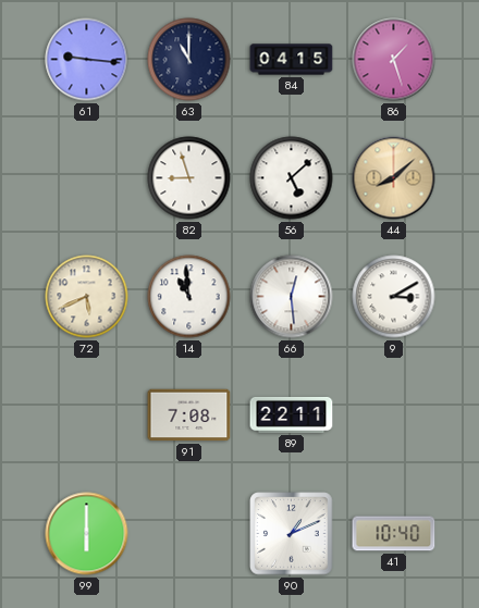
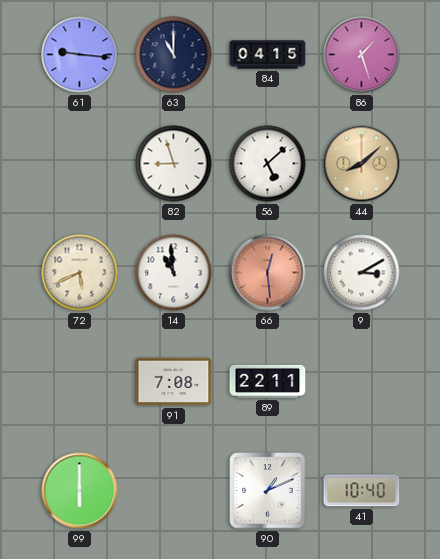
66 dial: white -> salmon
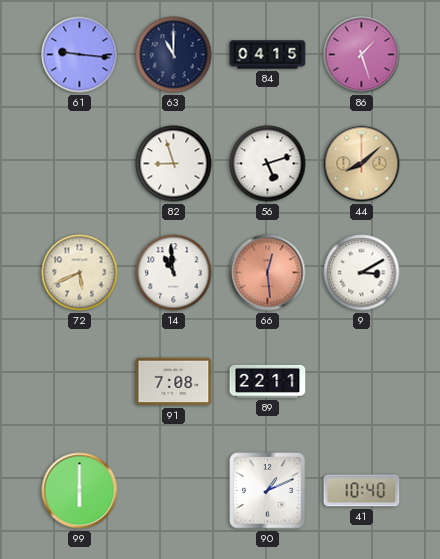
56: 5:08 -> 5:12
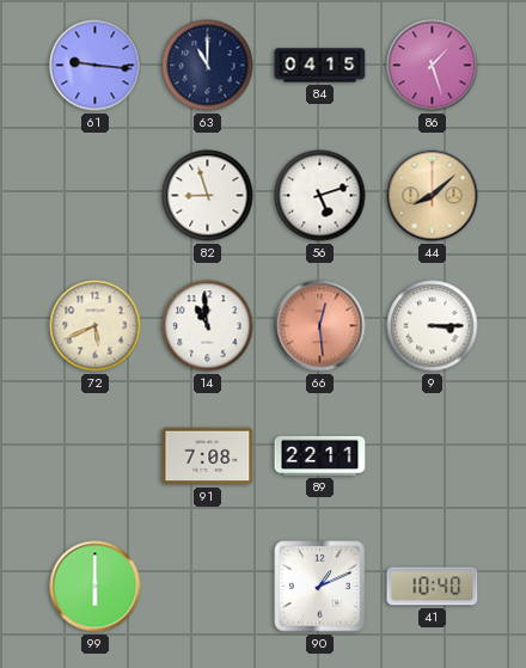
9: 3:10 -> 3:15
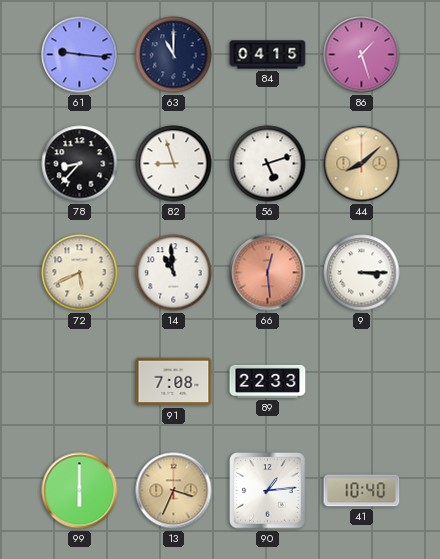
78: none -> 8:37
89: 22:11 -> 22:33
13: none -> 3:34
90: 1:11 -> 1:14
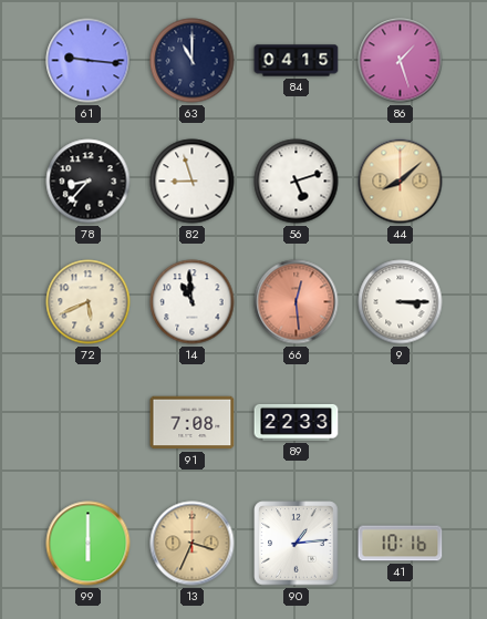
41: 10:40 -> 10:16
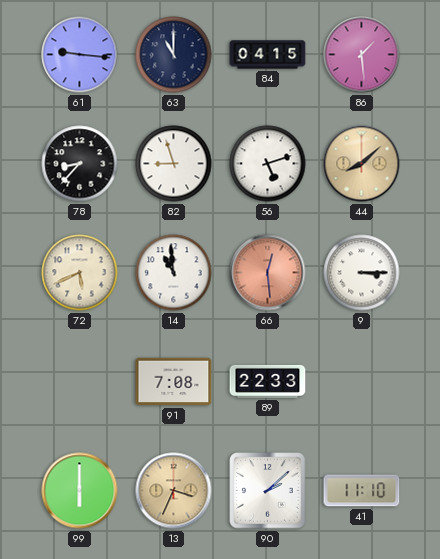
86: 1:27 -> 1:29
90: 1:14 -> 2:08
41: 10:16 -> 11:10
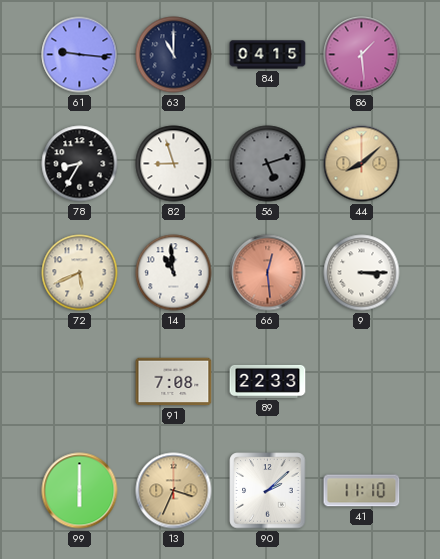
78: 8:37 -> 8:35
56 dial: white -> grey
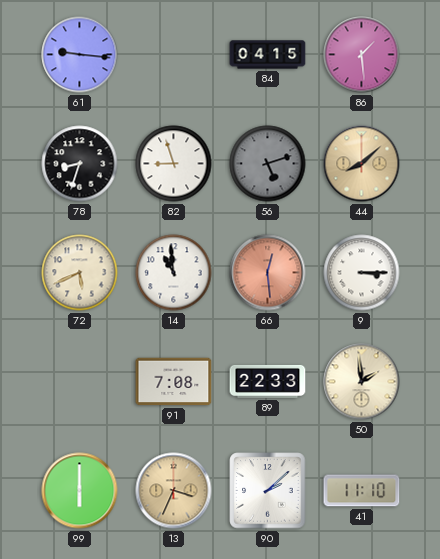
63: 11:00 -> none
78: 8:35 -> 8:33
50: none -> 1:59
